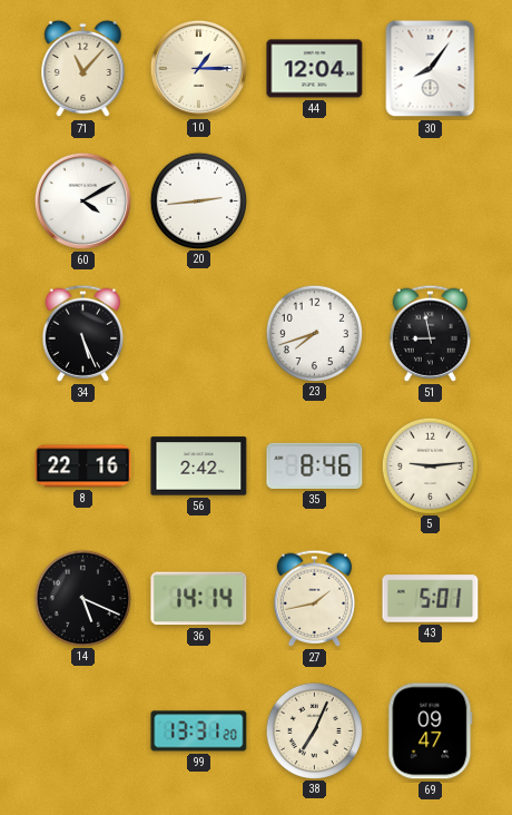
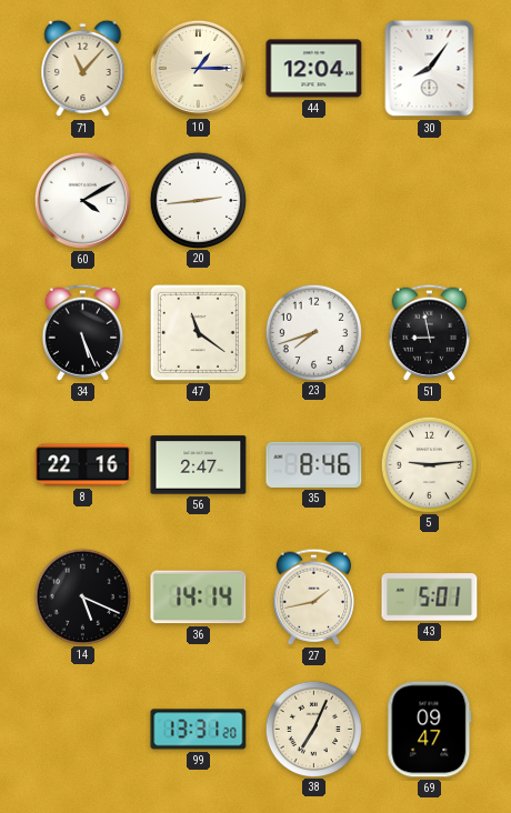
47: none -> 11:21
56: 2:42 -> 2:47
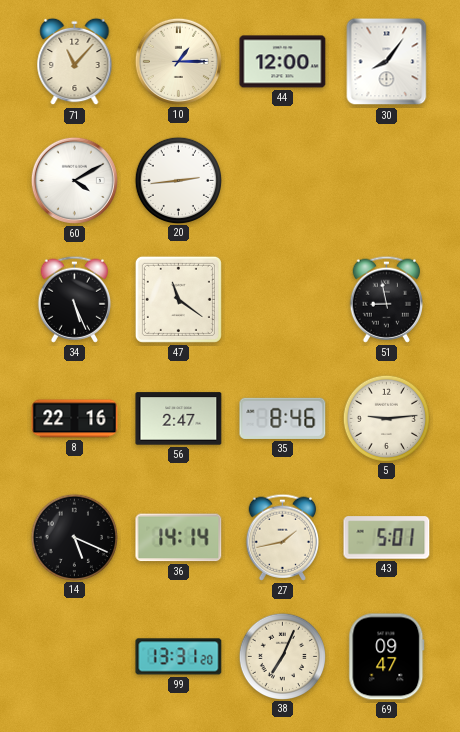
44: 12:04 -> 12:00
23: 7:42 -> none
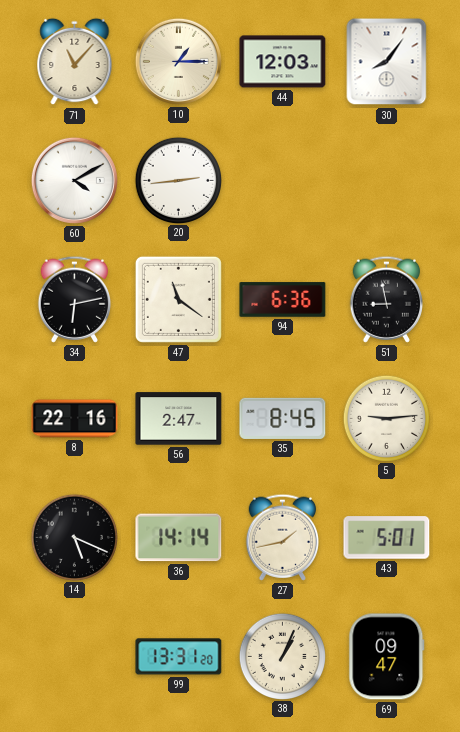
44: 12:00 -> 12:03
34: 5:26 -> 6:13
94: none -> 6:36
35: 8:46 -> 8:45
38: 7:04 -> 1:04
